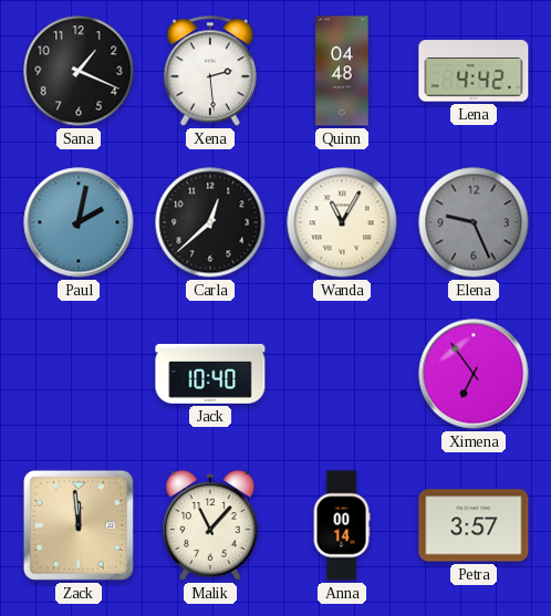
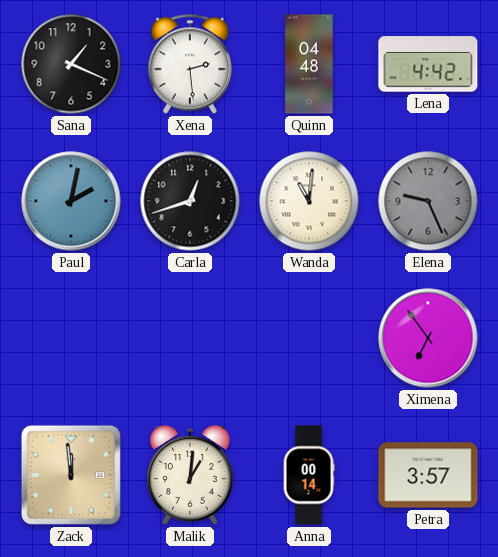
Carla: 12:38 -> 12:42
Wanda: 11:05 -> 11:01
Jack: 10:40 -> none
Malik: 11:07 -> 1:01
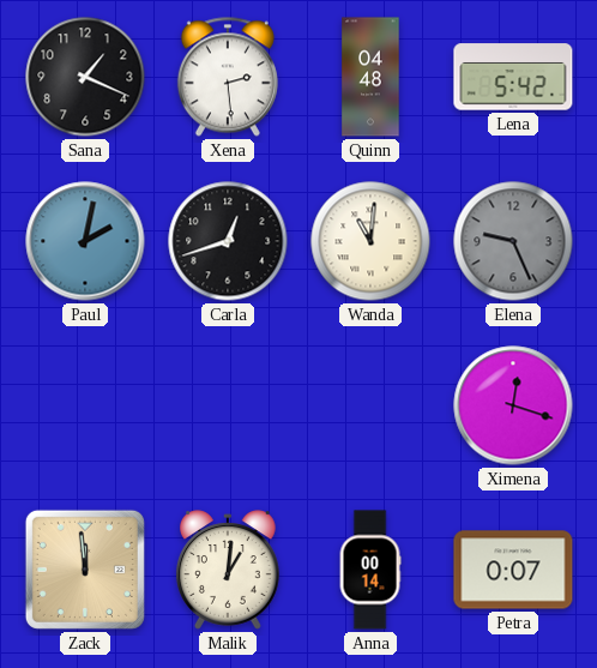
Lena: 4:42 -> 5:42
Ximena: 6:54 -> 12:18
Petra: 3:57 -> 0:07
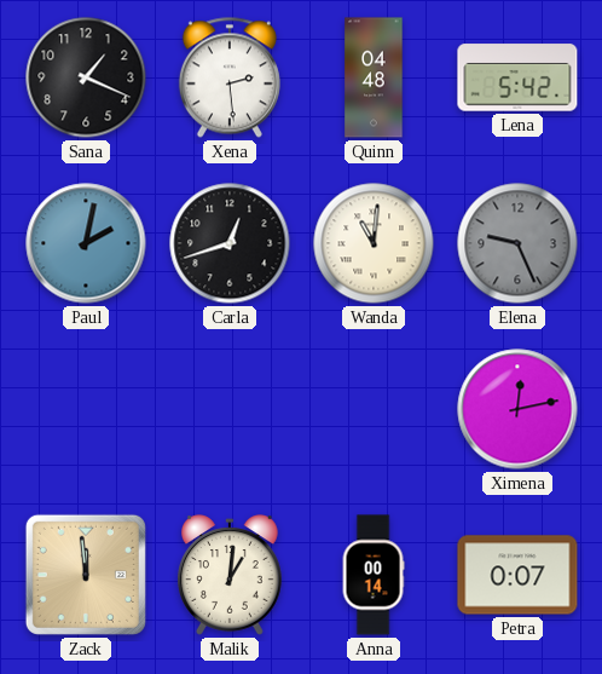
Ximena: 12:18 -> 12:13
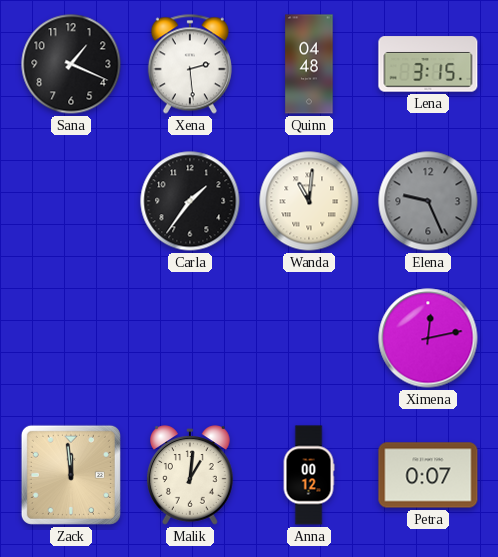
Lena: 5:42 -> 3:15
Paul: 2:02 -> none
Carla: 12:42 -> 1:36
Anna: 00:14 -> 00:12
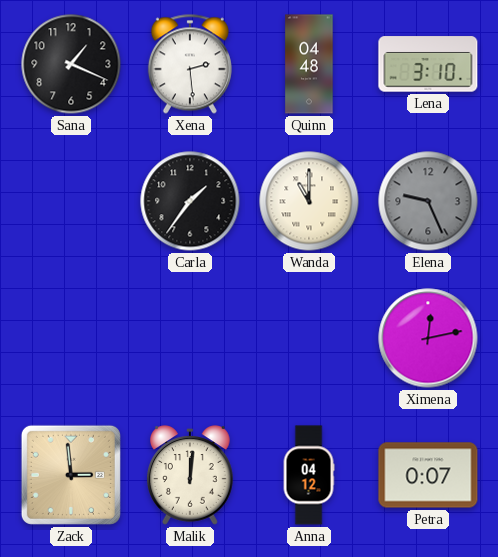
Lena: 3:15 -> 3:10
Wanda: 11:01 -> 11:00
Zack: 11:59 -> 2:59
Malik: 1:01 -> 12:01
Anna: 00:12 -> 04:12
